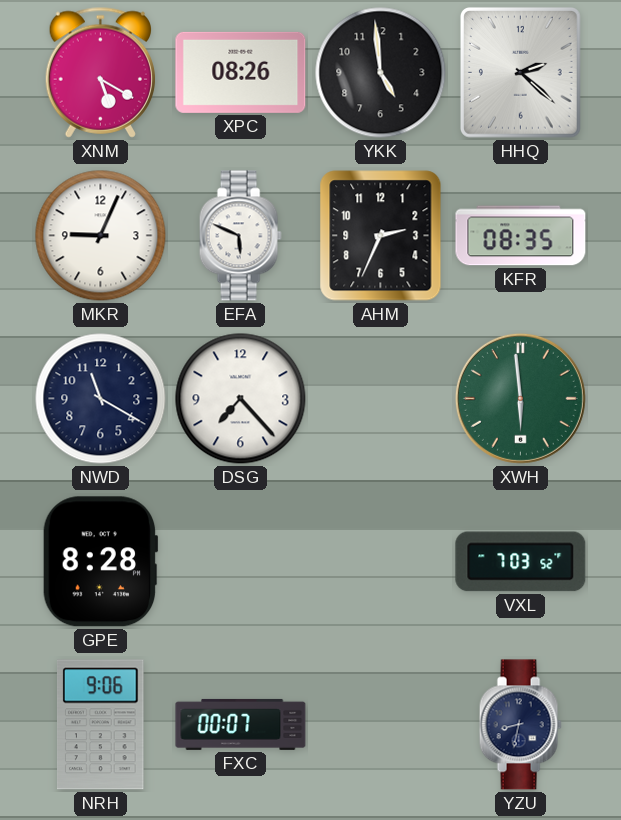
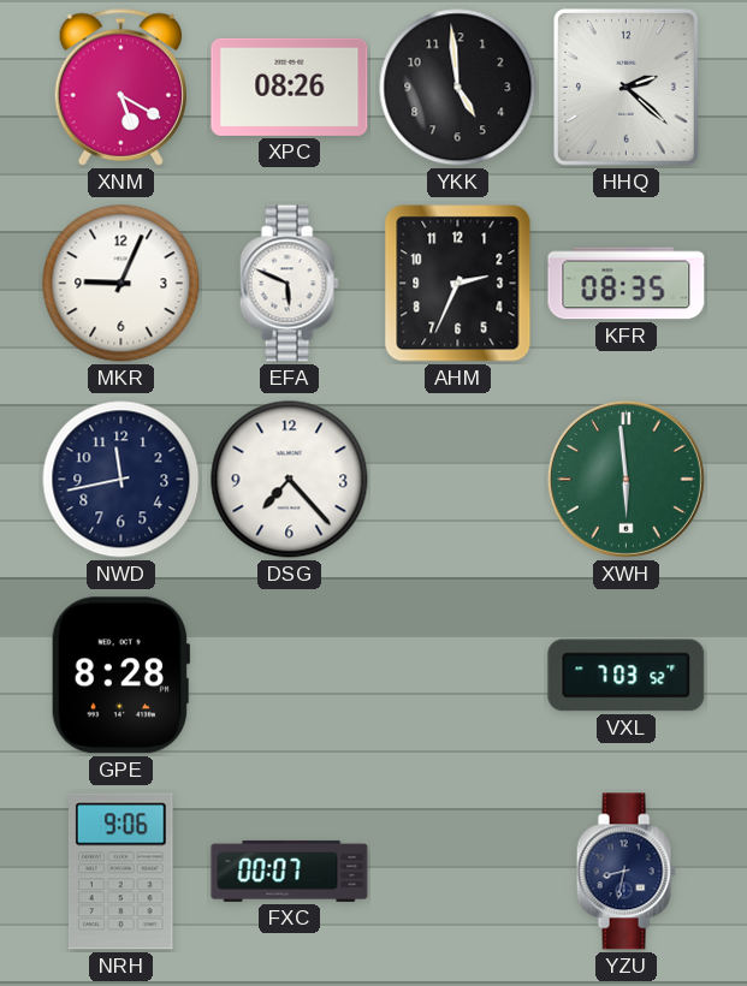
NWD: 11:20 -> 11:43
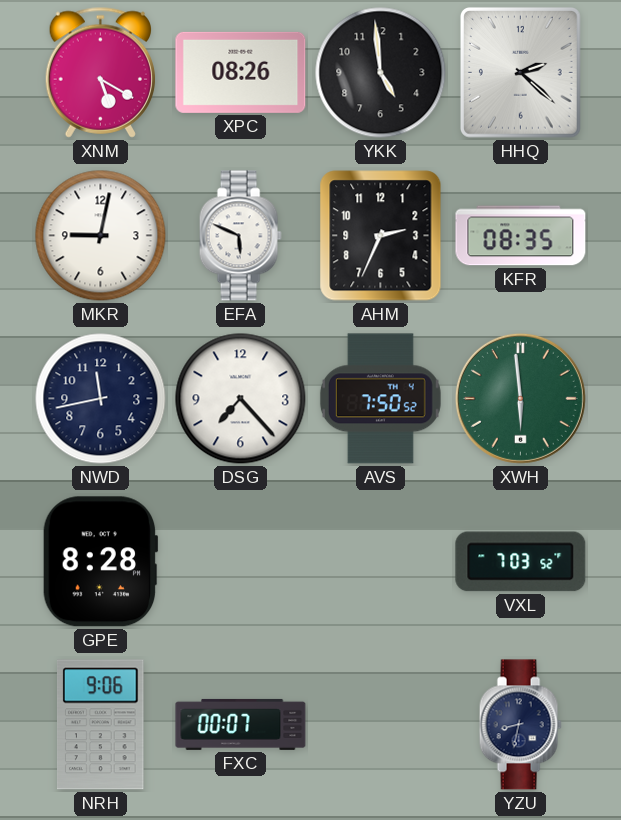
MKR: 9:04 -> 9:02
AVS: none -> 7:50
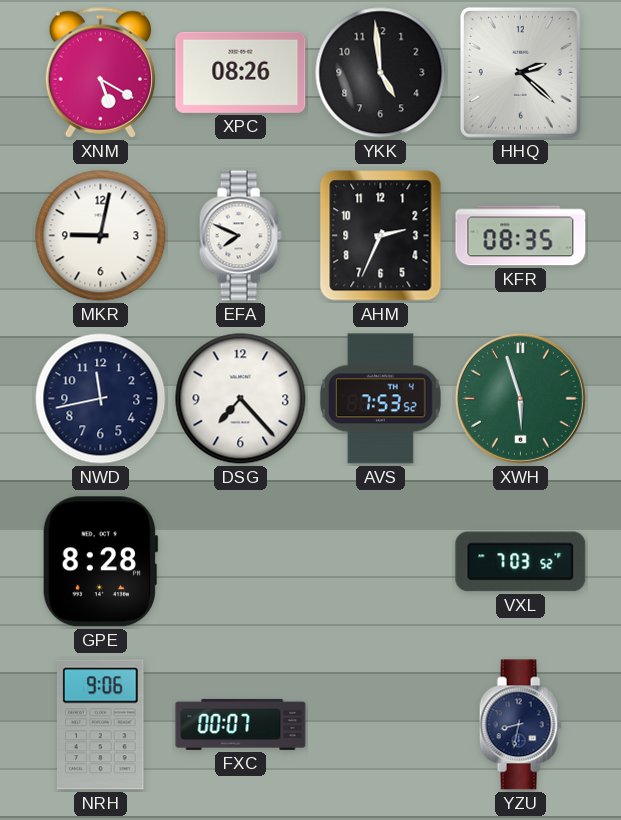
EFA: 5:49 -> 7:49
AVS: 7:50 -> 7:53
XWH: 5:59 -> 5:57
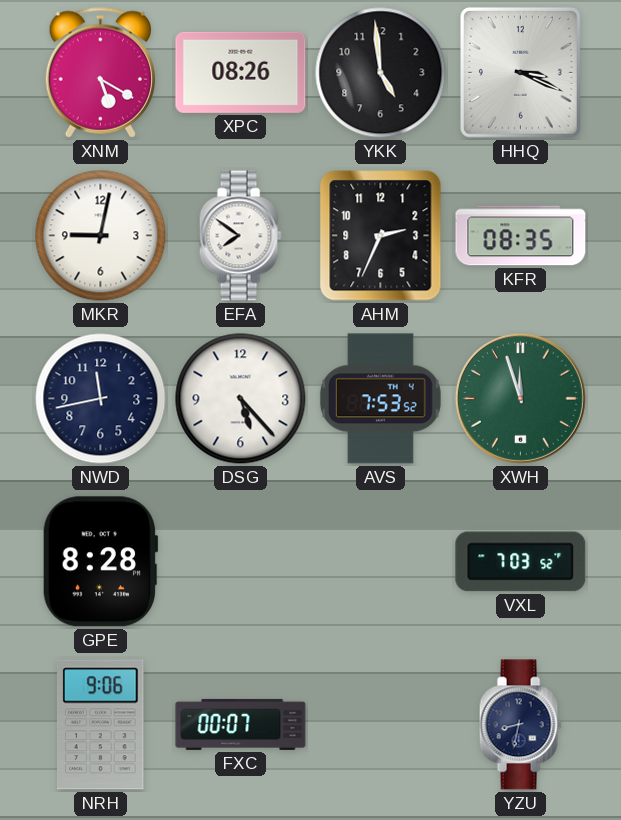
HHQ: 2:22 -> 3:19
EFA: 7:49 -> 7:51
DSG: 7:23 -> 5:23
XWH: 5:57 -> 11:57
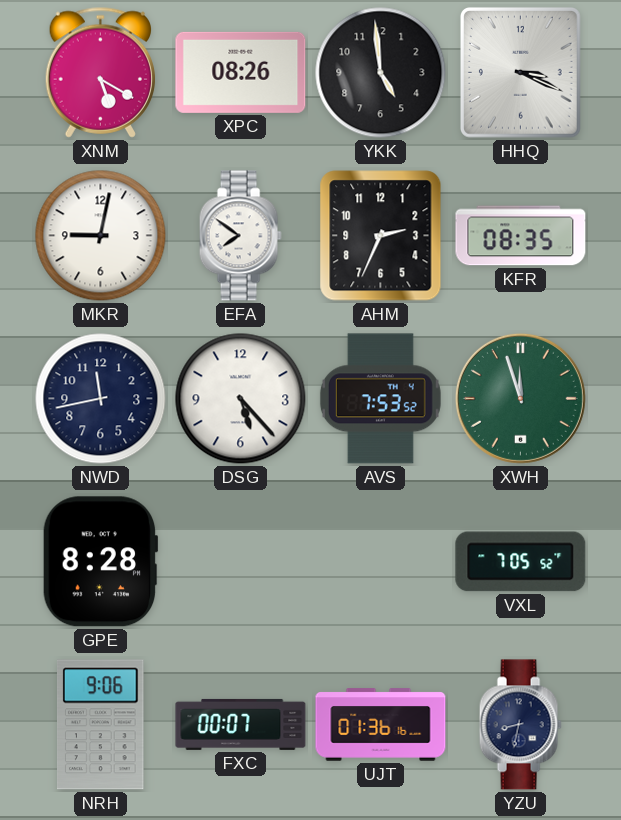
VXL: 7:03 -> 7:05
UJT: none -> 01:36
